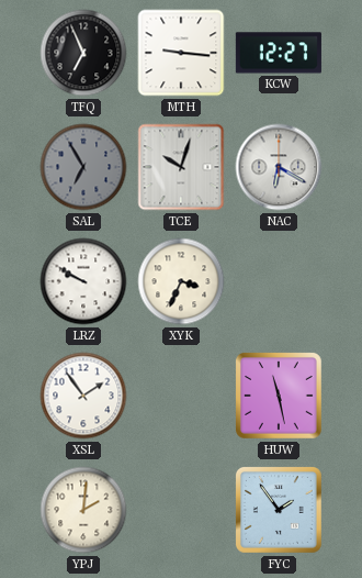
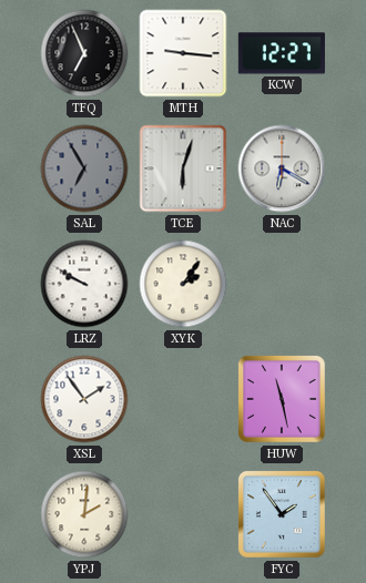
TCE: 10:03 -> 6:03
XYK: 3:34 -> 2:06
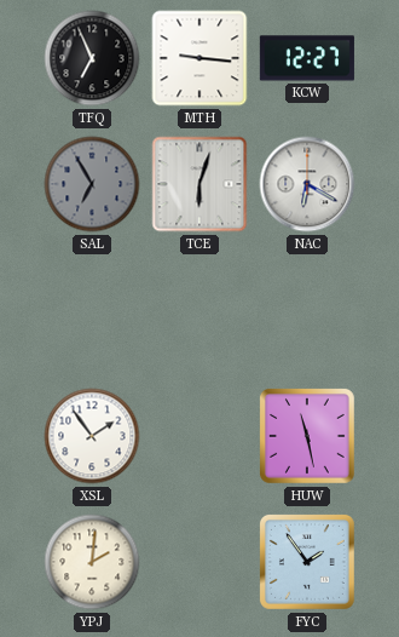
LRZ: 9:50 -> none
XYK: 2:06 -> none
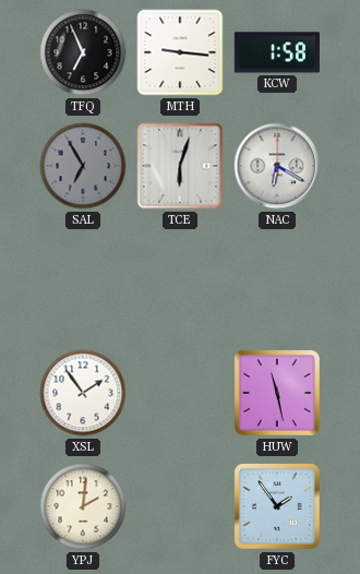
KCW: 12:27 -> 1:58
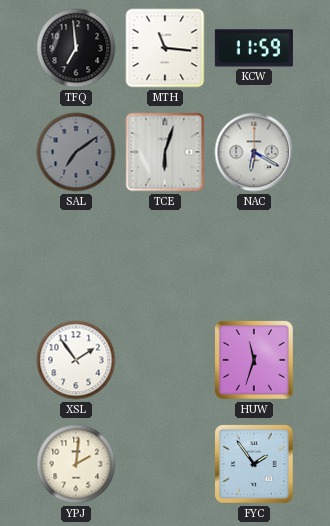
TFQ: 6:56 -> 6:59
MTH: 9:16 -> 11:16
KCW: 1:58 -> 11:59
SAL: 6:55 -> 7:09
HUW: 11:28 -> 11:33
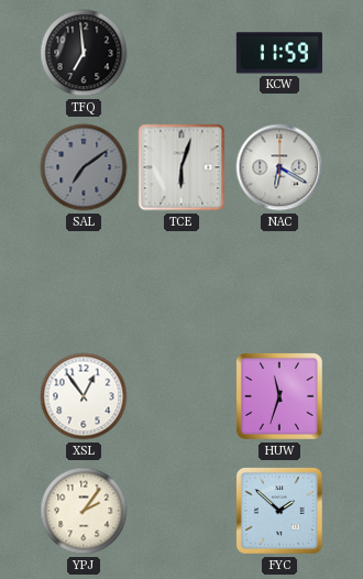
MTH: 11:16 -> none
XSL: 1:54 -> 12:54
YPJ: 2:01 -> 2:06
FYC: 1:54 -> 1:52
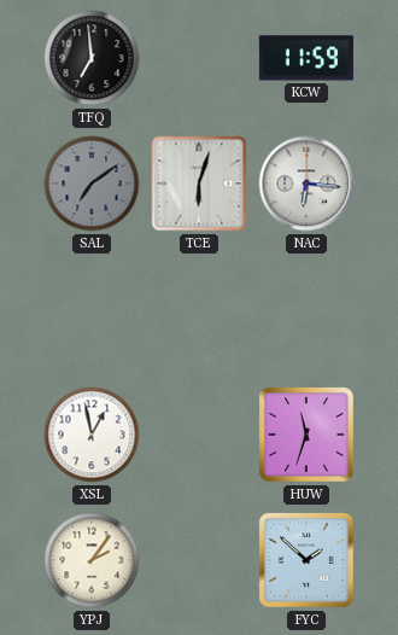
NAC: 6:20 -> 6:16
XSL: 12:54 -> 12:58
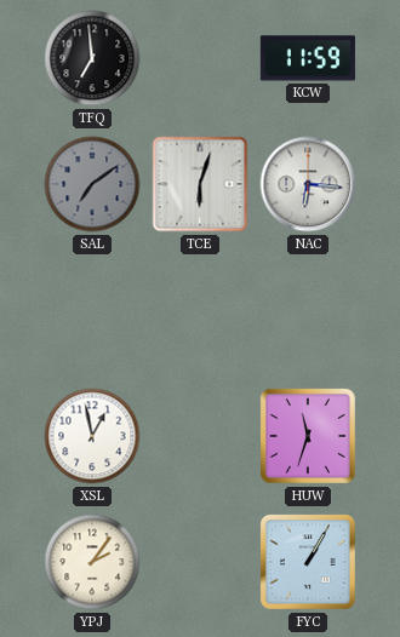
FYC: 1:52 -> 1:05
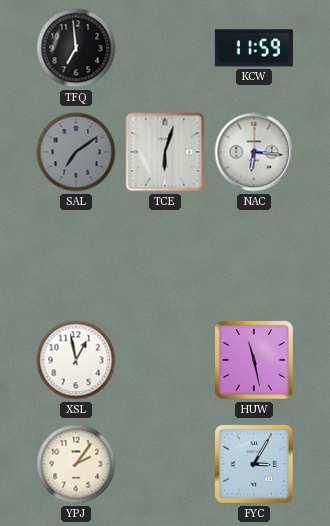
HUW: 11:33 -> 11:28
FYC: 1:05 -> 3:05
